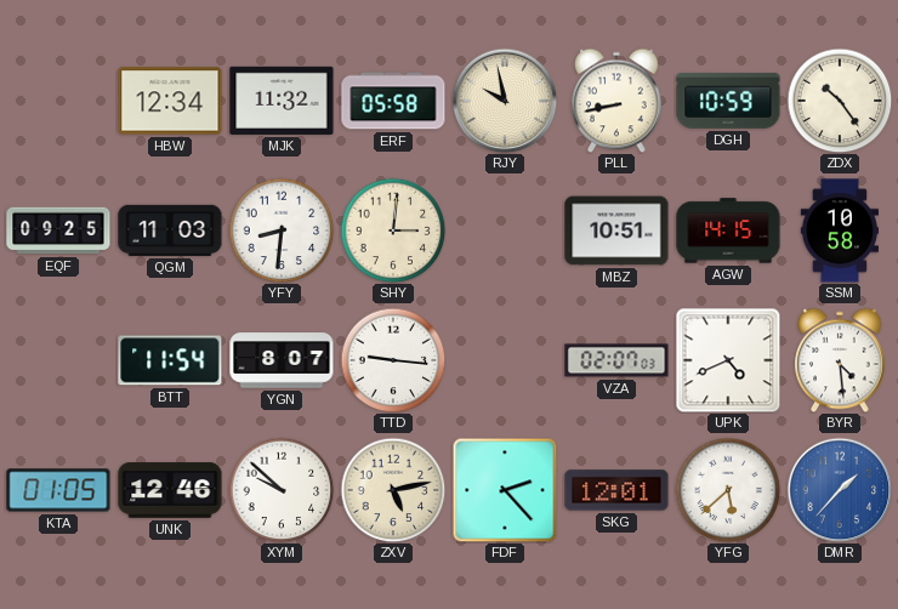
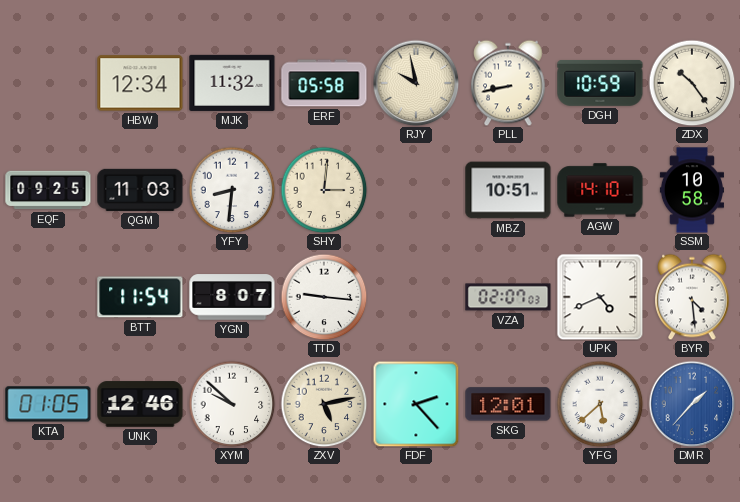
AGW: 14:15 -> 14:10
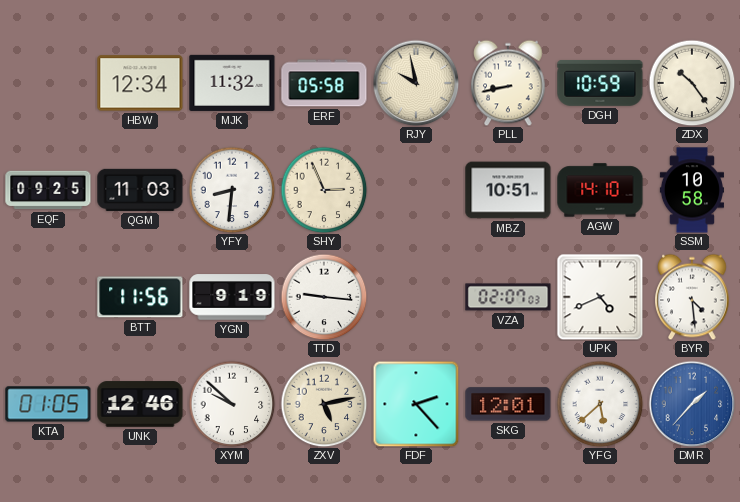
SHY: 3:01 -> 2:56
BTT: 11:54 -> 11:56
YGN: 8:07 -> 9:19
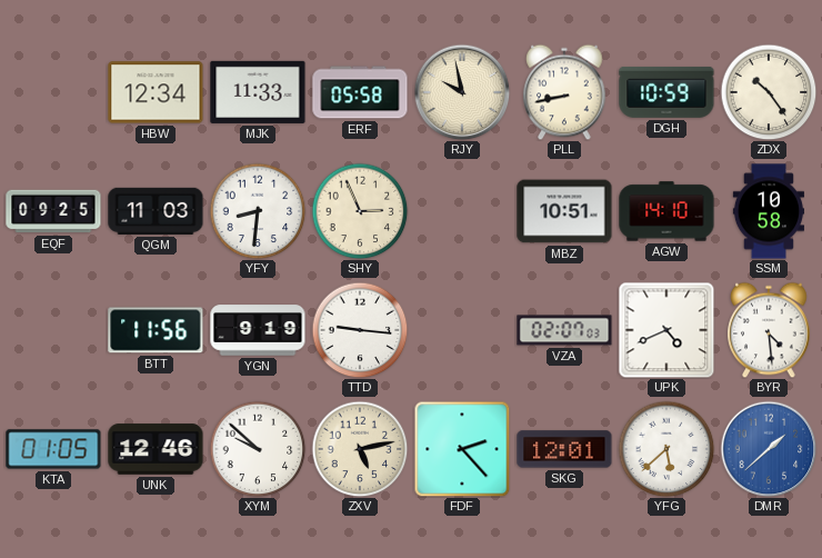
MJK: 11:32 -> 11:33
DMR: 1:37 -> 1:38
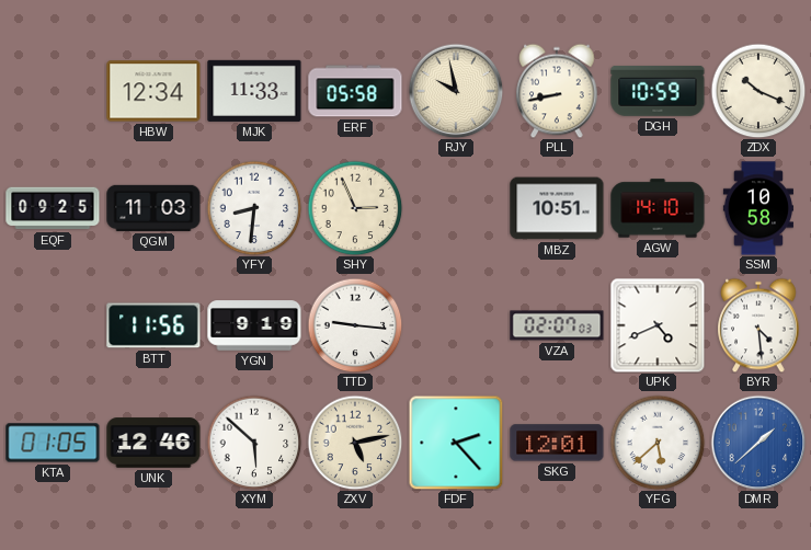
ZDX: 10:24 -> 10:19
XYM: 9:52 -> 5:52
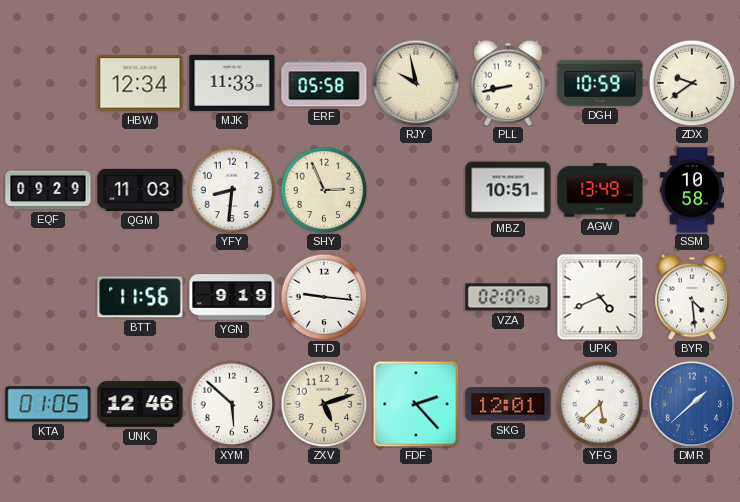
ZDX: 10:19 -> 9:39
EQF: 09:25 -> 09:29
AGW: 14:10 -> 13:49
ZXV: 5:13 -> 5:12
